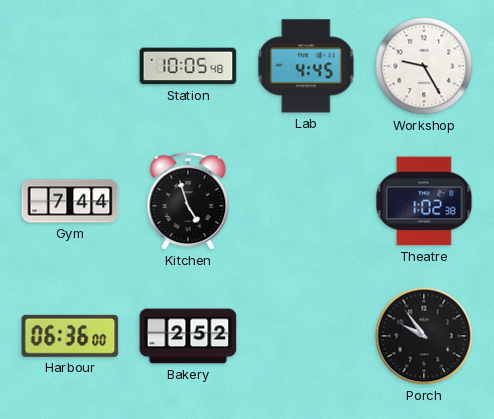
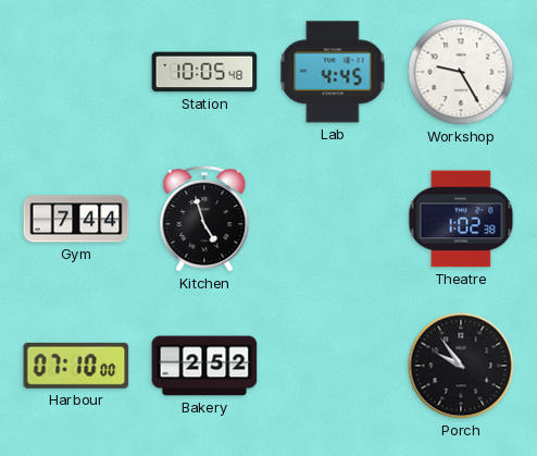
Harbour: 06:36 -> 07:10
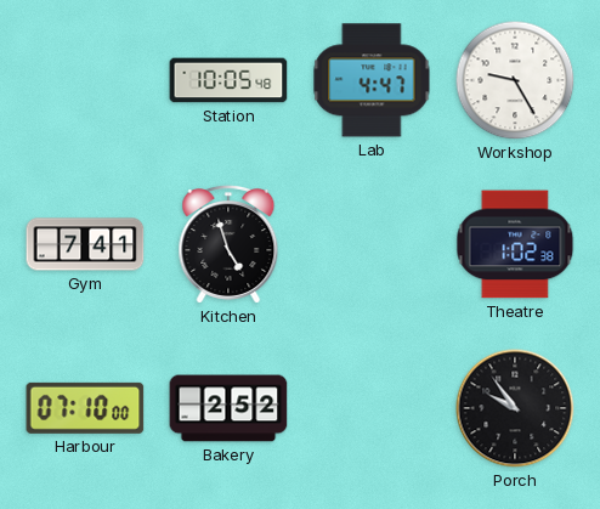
Lab: 4:45 -> 4:47
Gym: 7:44 -> 7:41
